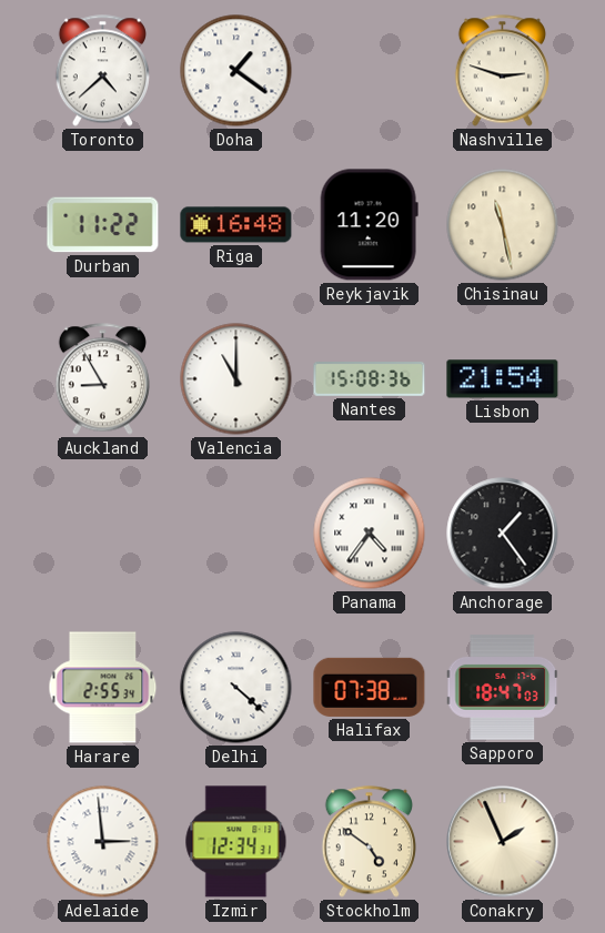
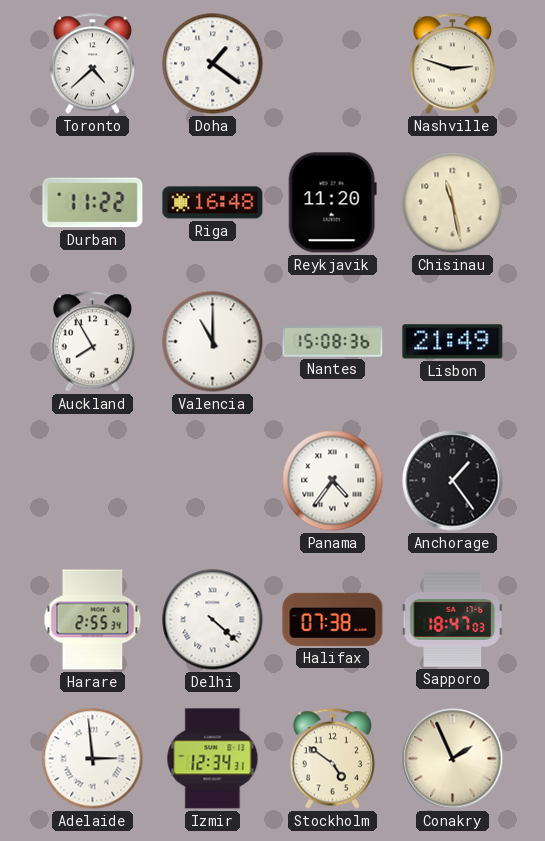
Auckland: 8:55 -> 7:55
Lisbon: 21:54 -> 21:49
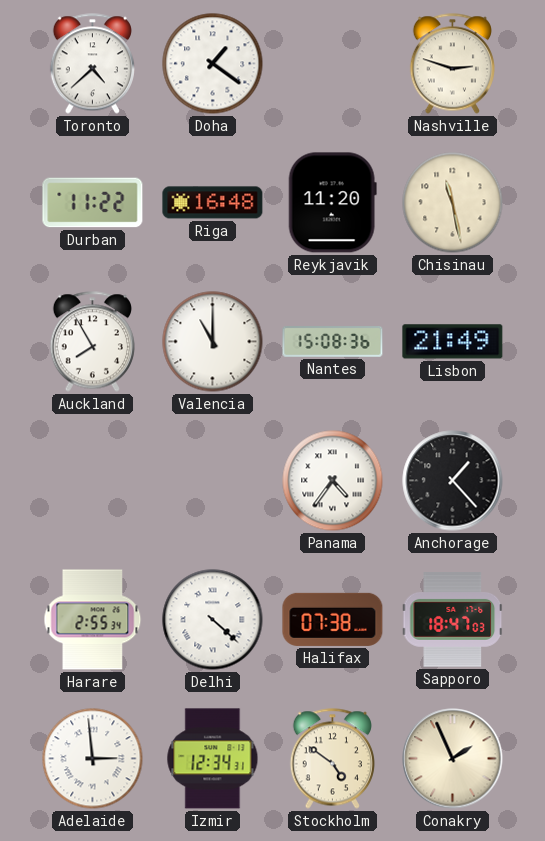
Anchorage: 1:24 -> 1:23
